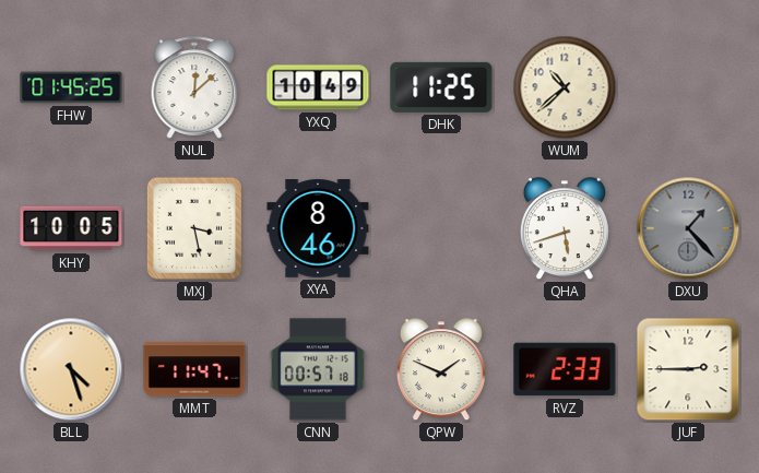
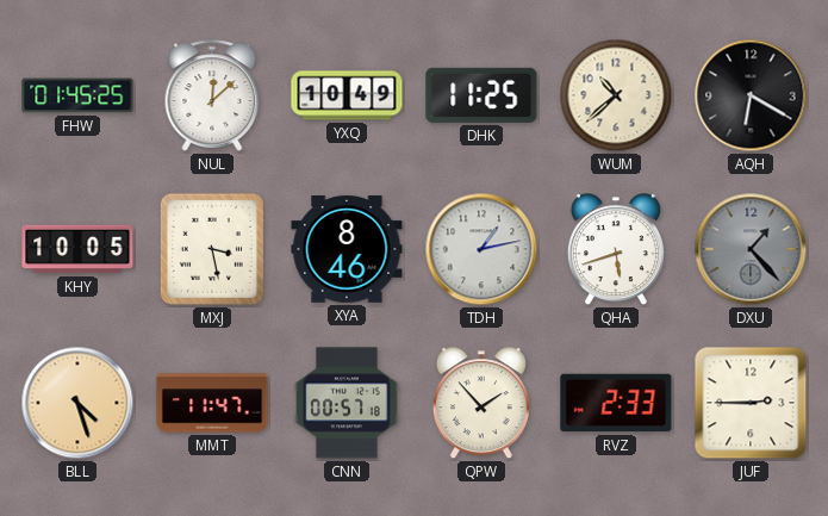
AQH: none -> 6:20
TDH: none -> 1:13
QPW: 1:49 -> 1:53
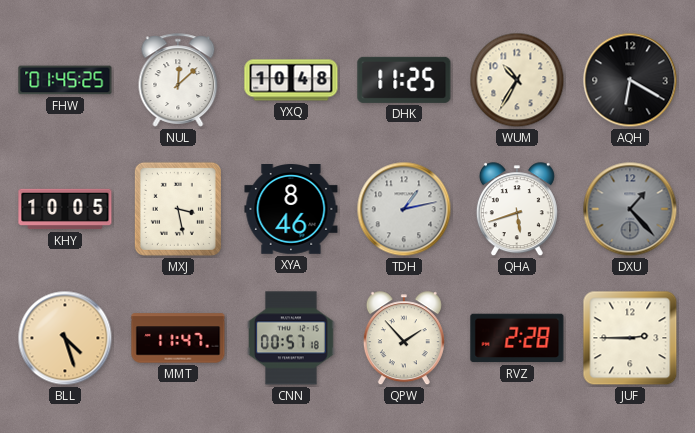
YXQ: 10:49 -> 10:48
WUM: 10:38 -> 10:35
RVZ: 2:33 -> 2:28
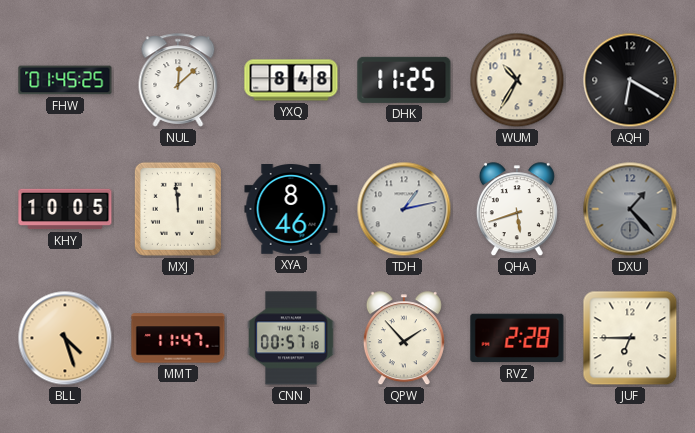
YXQ: 10:48 -> 8:48
MXJ: 3:28 -> 11:59
JUF: 2:45 -> 6:45
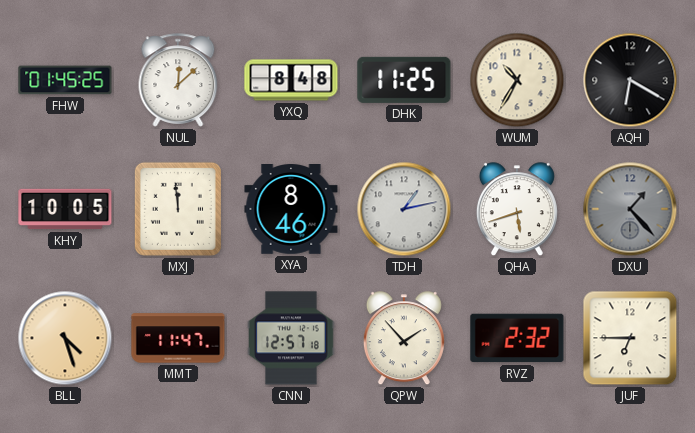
CNN: 00:57 -> 12:57
RVZ: 2:28 -> 2:32
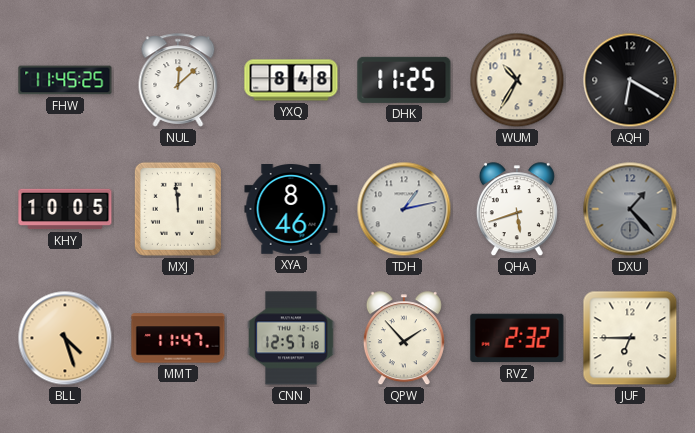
FHW: 01:45 -> 11:45
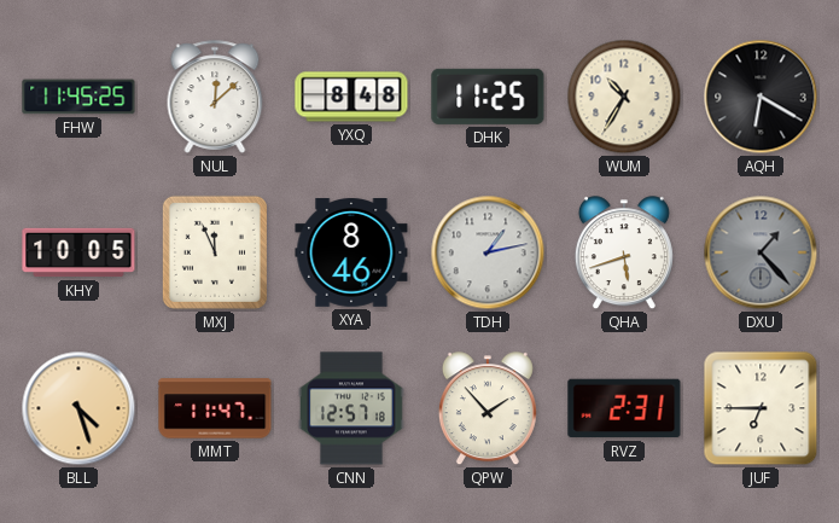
MXJ: 11:59 -> 11:56
RVZ: 2:32 -> 2:31
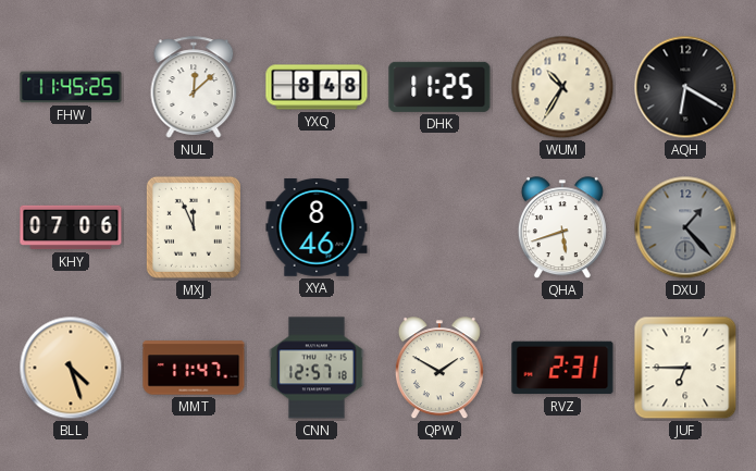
KHY: 10:05 -> 07:06
TDH: 1:13 -> none
QPW: 1:53 -> 1:50
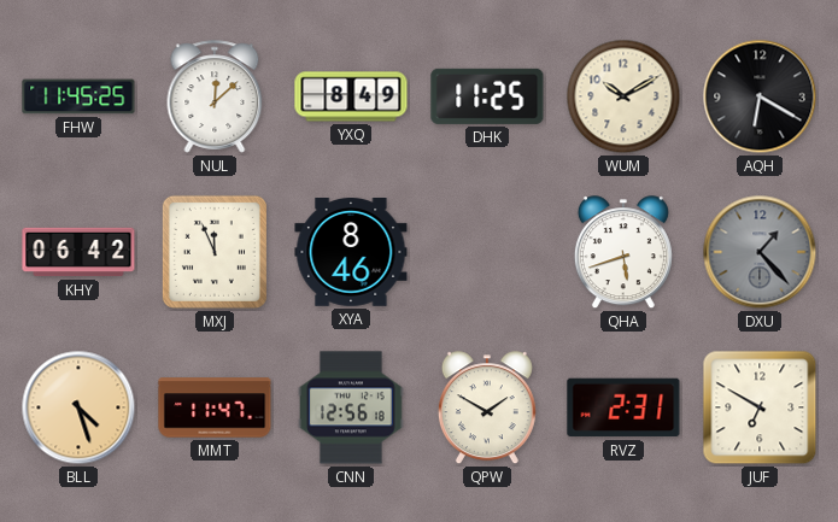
YXQ: 8:48 -> 8:49
WUM: 10:35 -> 10:10
KHY: 07:06 -> 06:42
CNN: 12:57 -> 12:56
JUF: 6:45 -> 6:50
